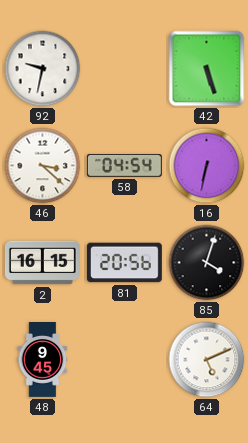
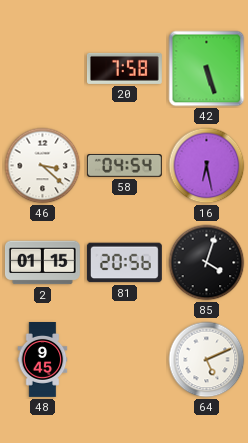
92: 9:32 -> none
20: none -> 7:58
16: 6:32 -> 6:28
2: 16:15 -> 01:15
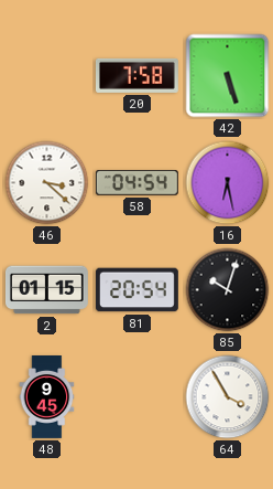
81: 20:56 -> 20:54
85: 4:03 -> 10:03
64: 5:11 -> 3:55
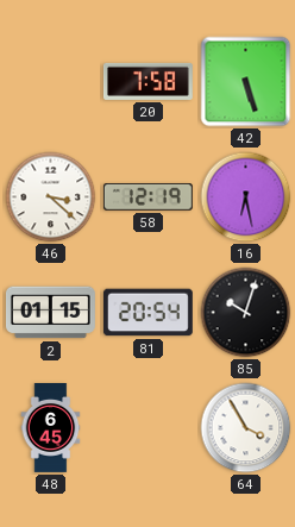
58: 04:54 -> 12:19
48: 9:45 -> 6:45
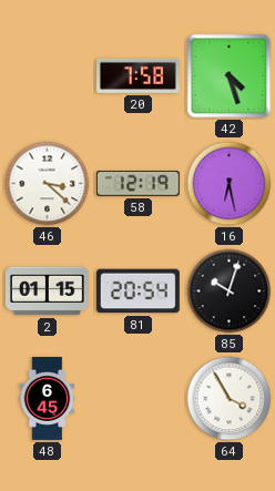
42: 5:27 -> 4:27
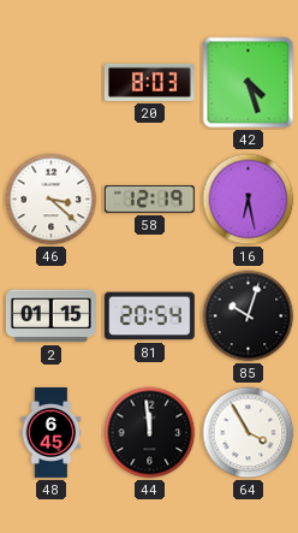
20: 7:58 -> 8:03
44: none -> 11:59
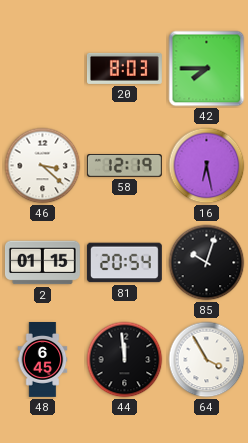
42: 4:27 -> 7:45
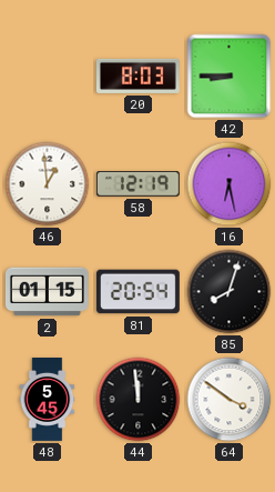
42: 7:45 -> 8:45
46: 3:22 -> 12:59
85: 10:03 -> 8:03
48: 6:45 -> 5:45
64: 3:55 -> 3:51
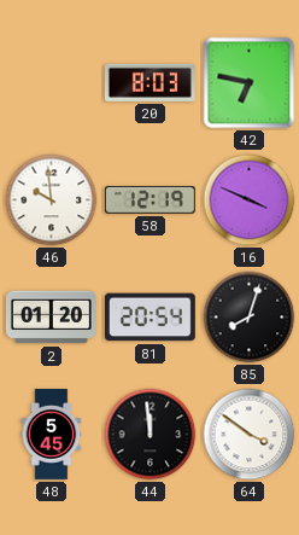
42: 8:45 -> 6:47
46: 12:59 -> 9:59
16: 6:28 -> 3:49
2: 01:15 -> 01:20
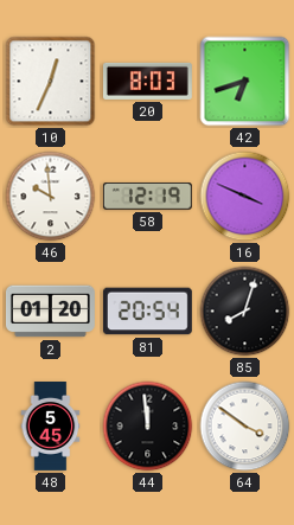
10: none -> 12:34
42: 6:47 -> 6:42
